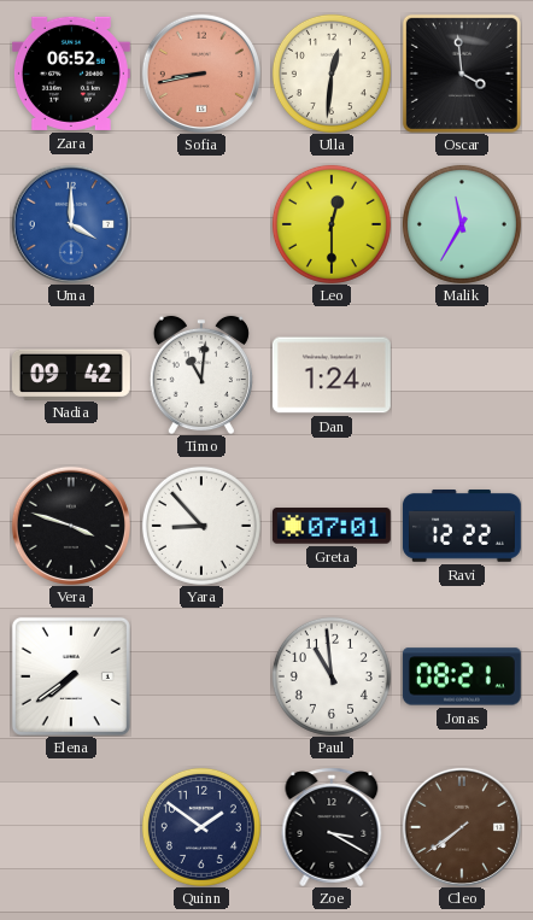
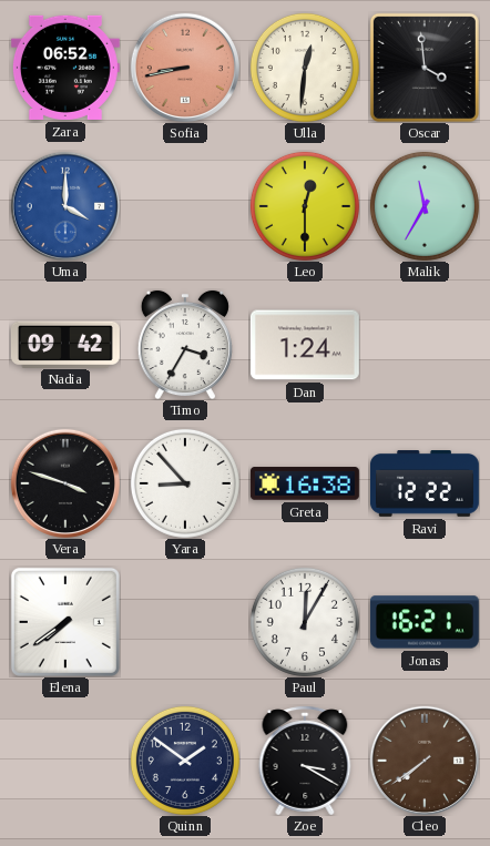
Timo: 11:01 -> 3:35
Greta: 07:01 -> 16:38
Paul: 10:59 -> 12:05
Jonas: 08:21 -> 16:21
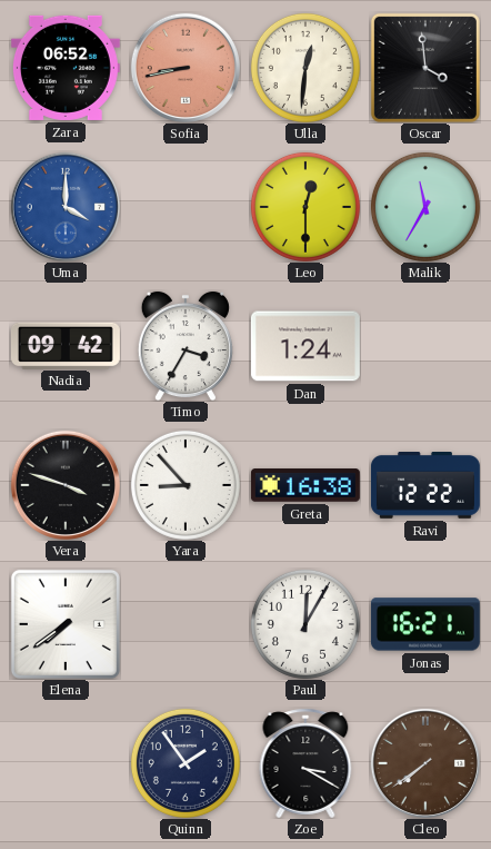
Quinn: 1:51 -> 1:54
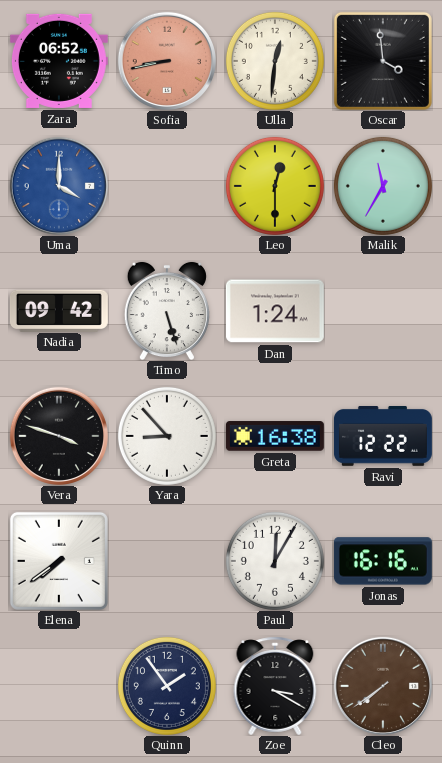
Timo: 3:35 -> 5:27
Jonas: 16:21 -> 16:16
